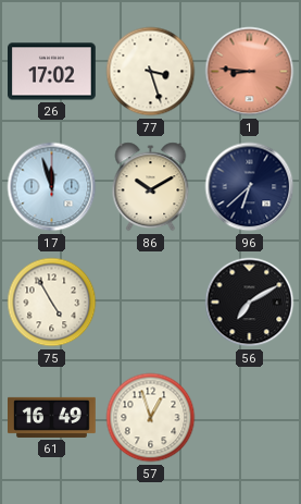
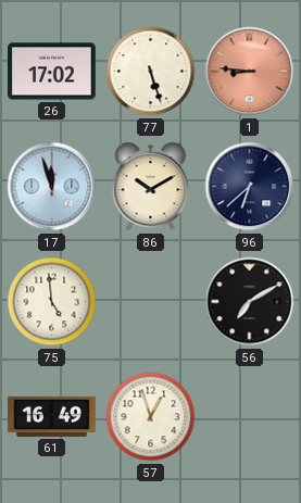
77: 3:27 -> 5:27
75: 4:55 -> 4:59
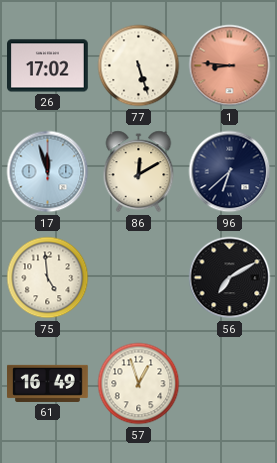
86: 10:10 -> 12:10
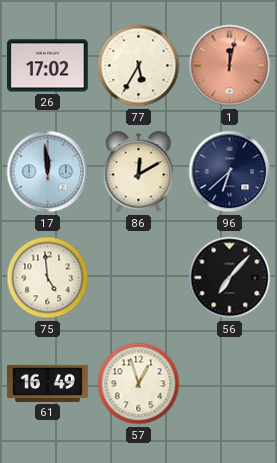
77: 5:27 -> 5:35
1: 8:46 -> 12:02
17: 11:57 -> 11:59
56: 7:10 -> 7:07
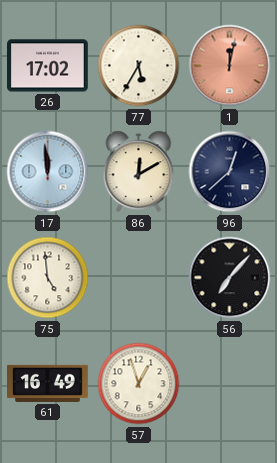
96: 6:38 -> 12:38
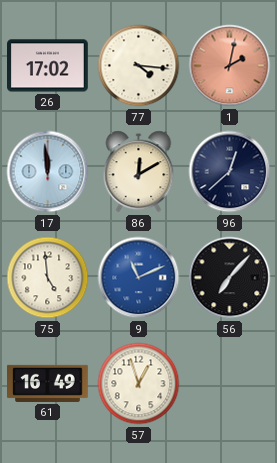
77: 5:35 -> 4:16
1: 12:02 -> 2:02
9: none -> 11:11
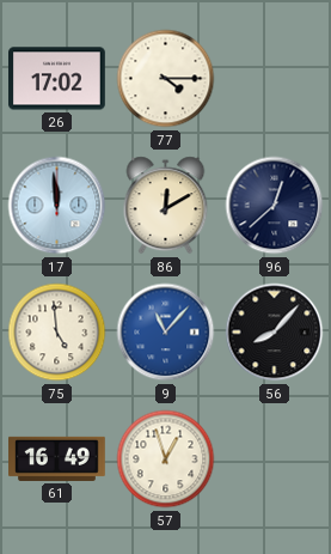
77: 4:16 -> 4:15
1: 2:02 -> none
9: 11:11 -> 11:07
56: 7:07 -> 8:07
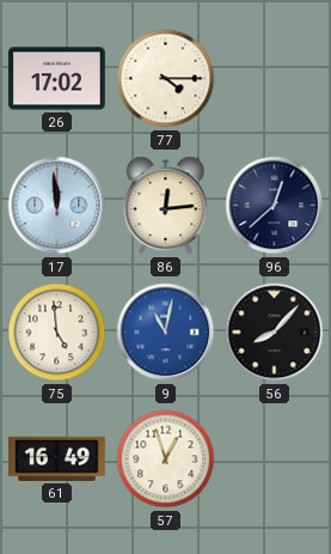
86: 12:10 -> 12:14
9: 11:07 -> 11:02
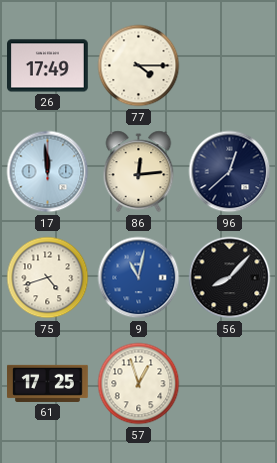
26: 17:02 -> 17:49
75: 4:59 -> 4:42
61: 16:49 -> 17:25
